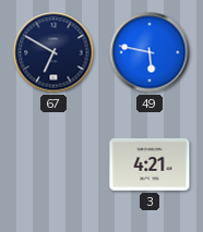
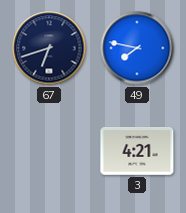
67: 6:50 -> 6:42
49: 5:47 -> 7:47
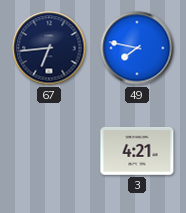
67: 6:42 -> 6:44
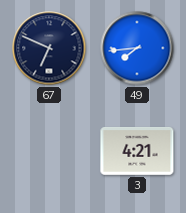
67: 6:44 -> 6:49
49: 7:47 -> 7:44
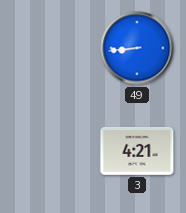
67: 6:49 -> none
49: 7:44 -> 8:44
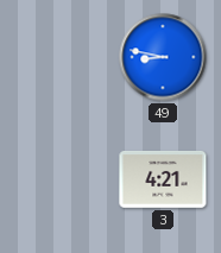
49: 8:44 -> 8:47
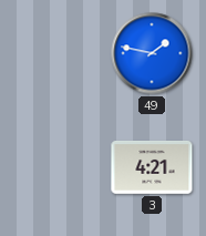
49: 8:47 -> 1:47
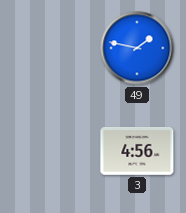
3: 4:21 -> 4:56
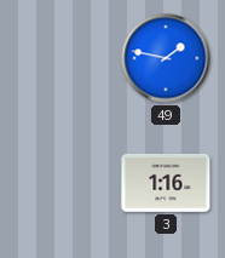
3: 4:56 -> 1:16
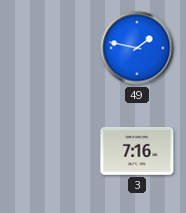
3: 1:16 -> 7:16
